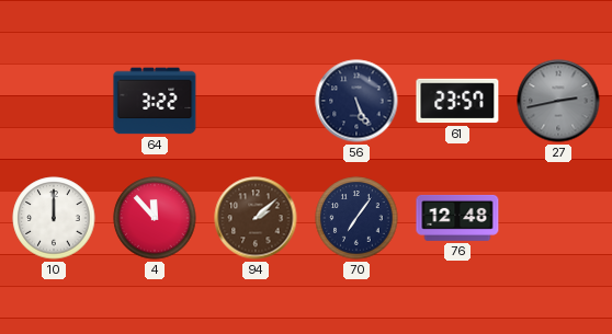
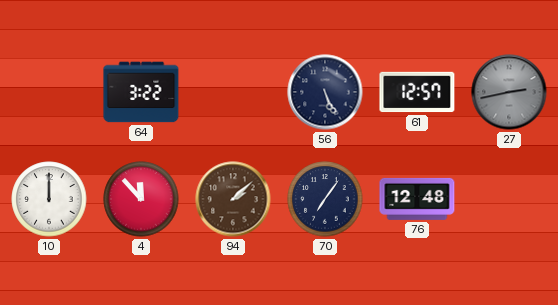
61: 23:57 -> 12:57
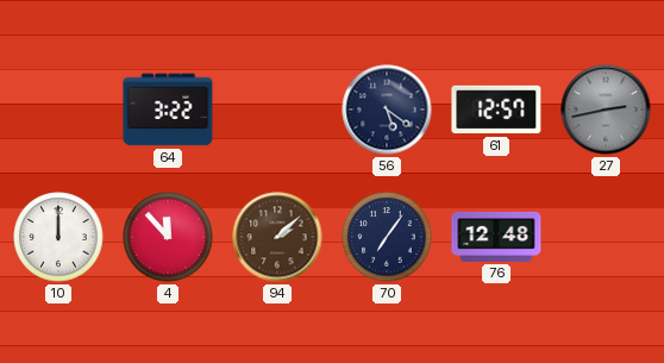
56: 5:26 -> 5:21
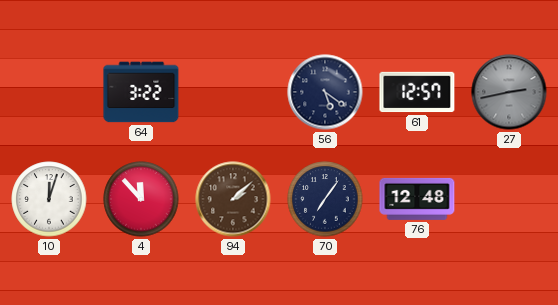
10: 12:00 -> 12:03
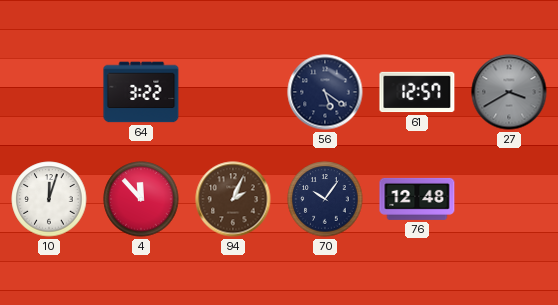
27: 2:43 -> 3:40
94: 2:08 -> 2:04
70: 7:06 -> 10:06
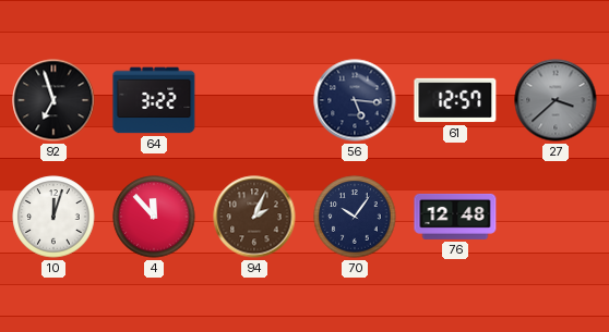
92: none -> 6:57
56: 5:21 -> 5:16
27: 3:40 -> 3:38
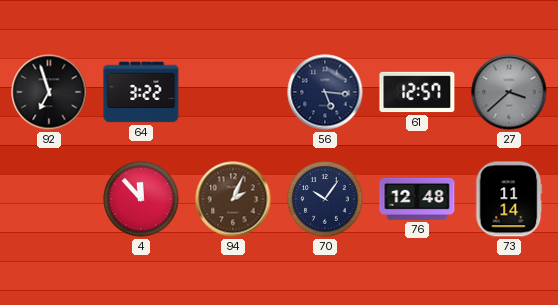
10: 12:03 -> none
73: none -> 11:14
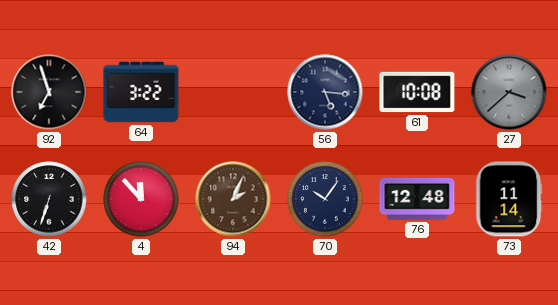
61: 12:57 -> 10:08
42: none -> 6:33
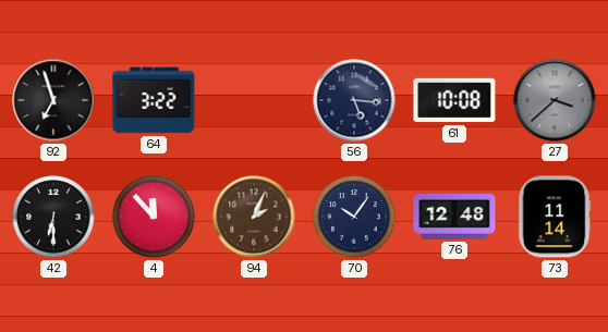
42: 6:33 -> 6:30
